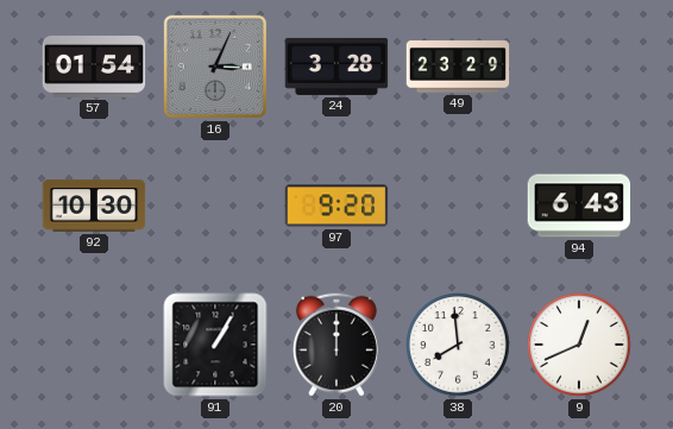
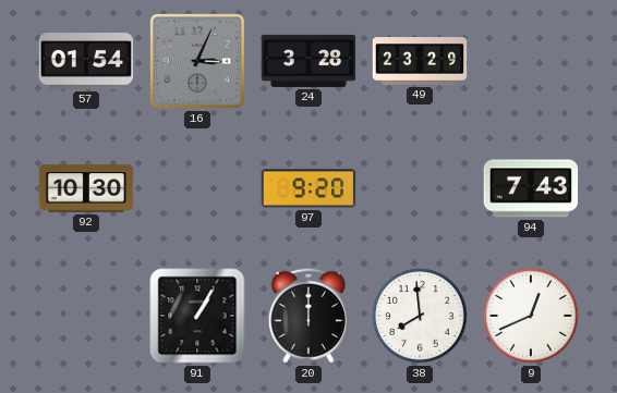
94: 6:43 -> 7:43
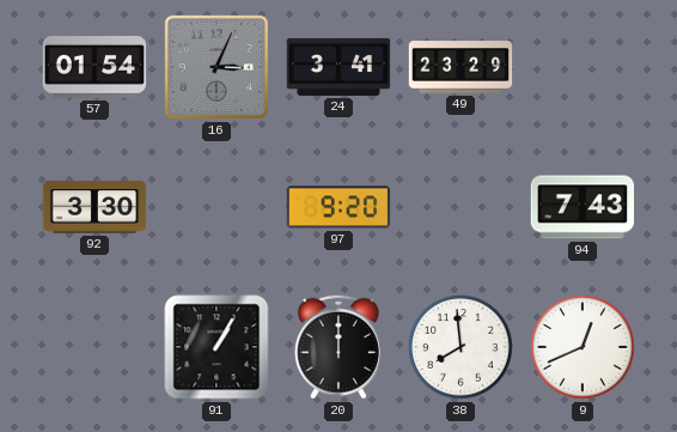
24: 3:28 -> 3:41
92: 10:30 -> 3:30
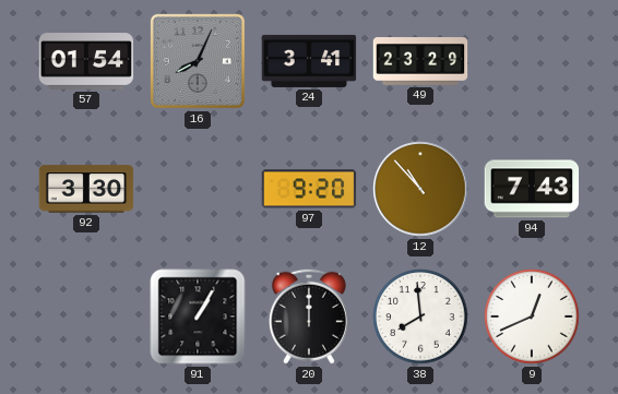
16: 3:04 -> 8:04
12: none -> 10:53
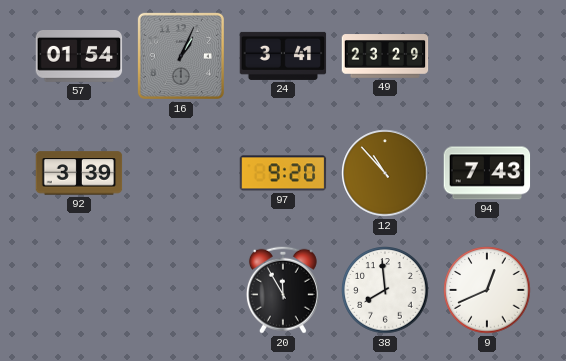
16: 8:04 -> 1:04
92: 3:30 -> 3:39
91: 1:05 -> none
20: 12:00 -> 11:55
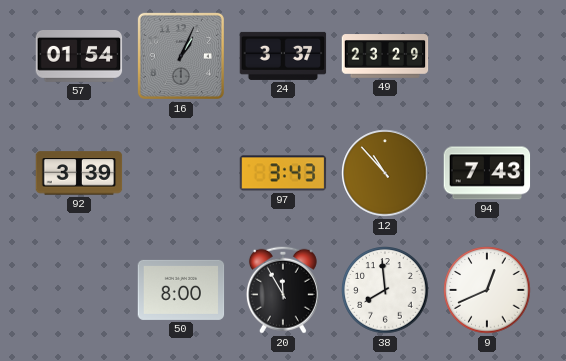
24: 3:41 -> 3:37
97: 9:20 -> 3:43
50: none -> 8:00
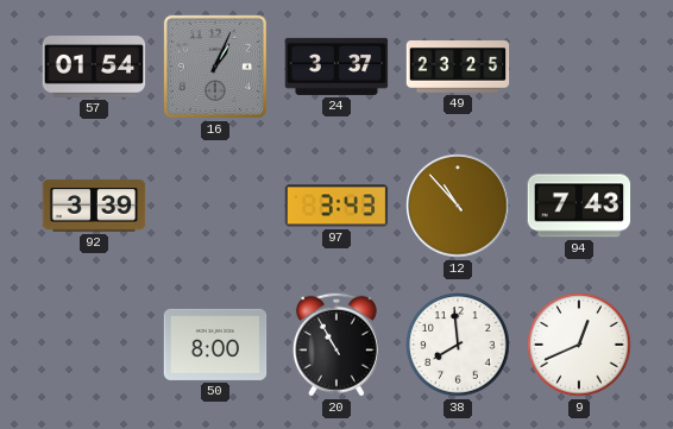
49: 23:29 -> 23:25
20: 11:55 -> 10:55
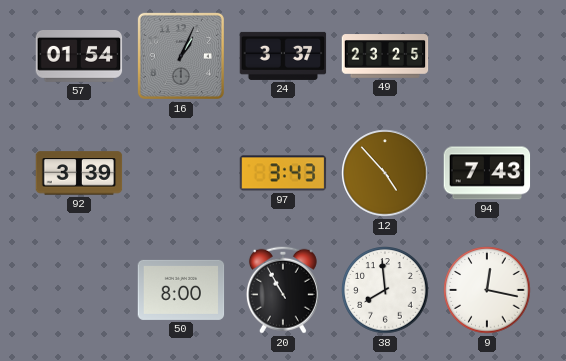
12: 10:53 -> 4:53
9: 12:41 -> 12:17
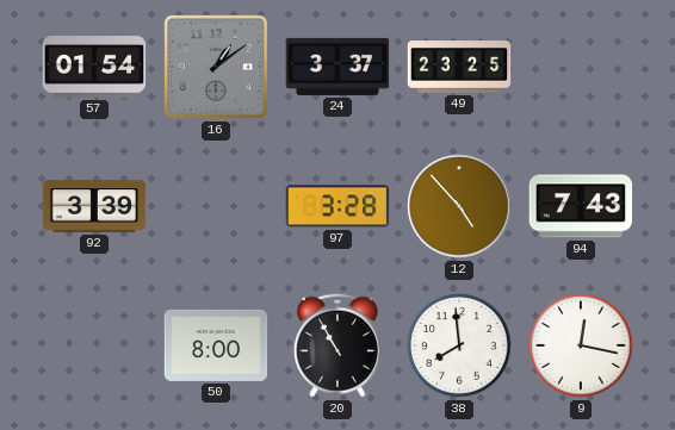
16: 1:04 -> 1:09
97: 3:43 -> 3:28
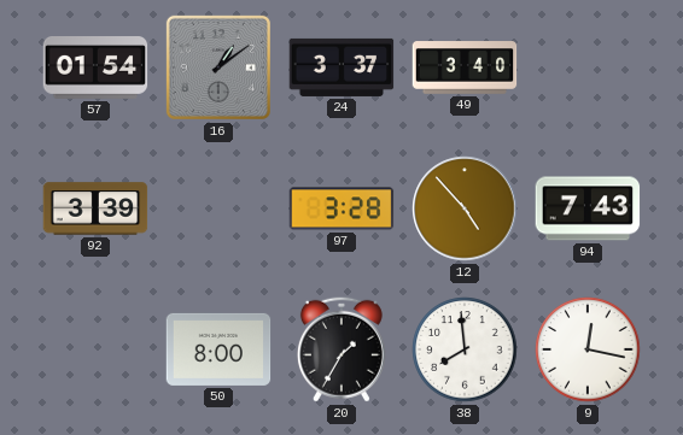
49: 23:25 -> 3:40
20: 10:55 -> 1:35
